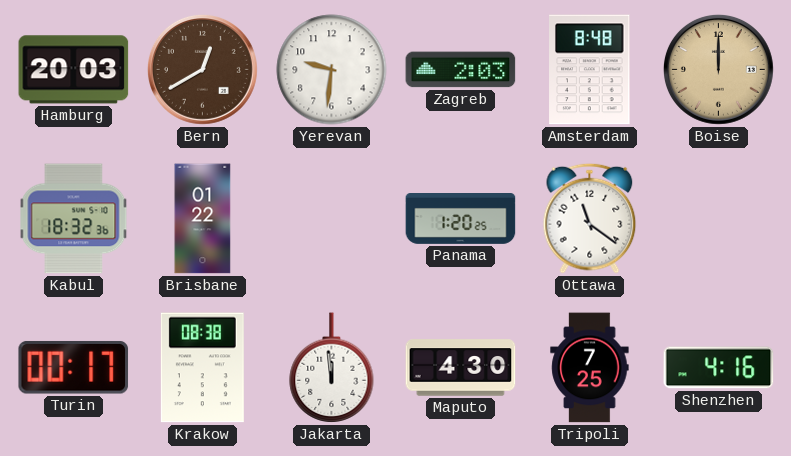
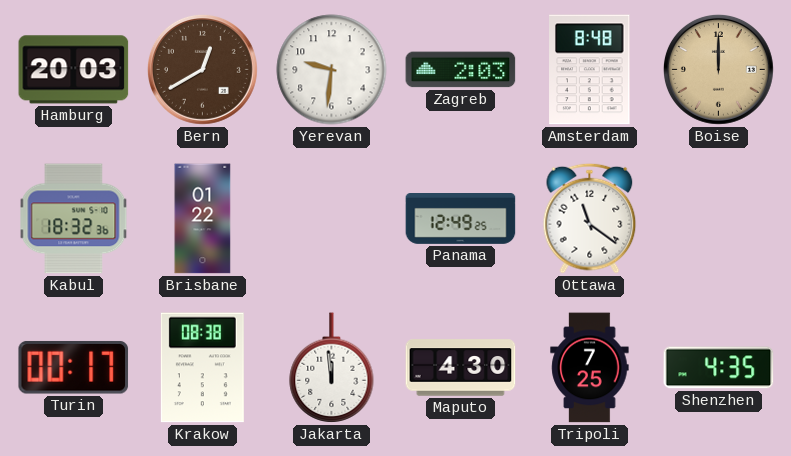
Panama: 1:20 -> 12:49
Shenzhen: 4:16 -> 4:35
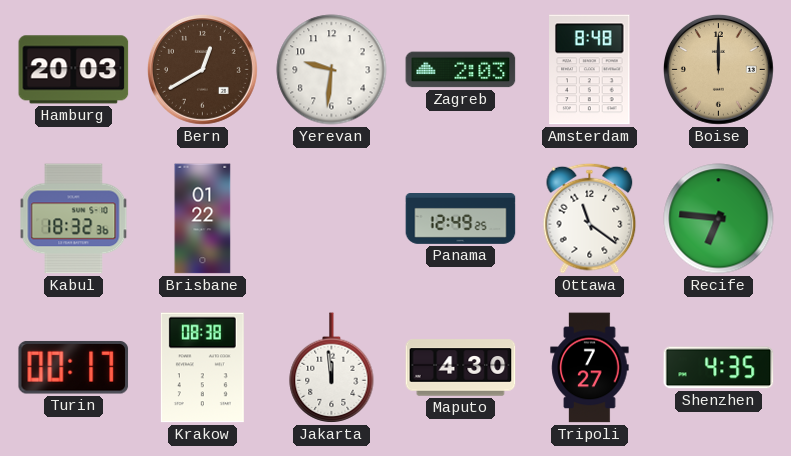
Recife: none -> 6:46
Tripoli: 7:25 -> 7:27
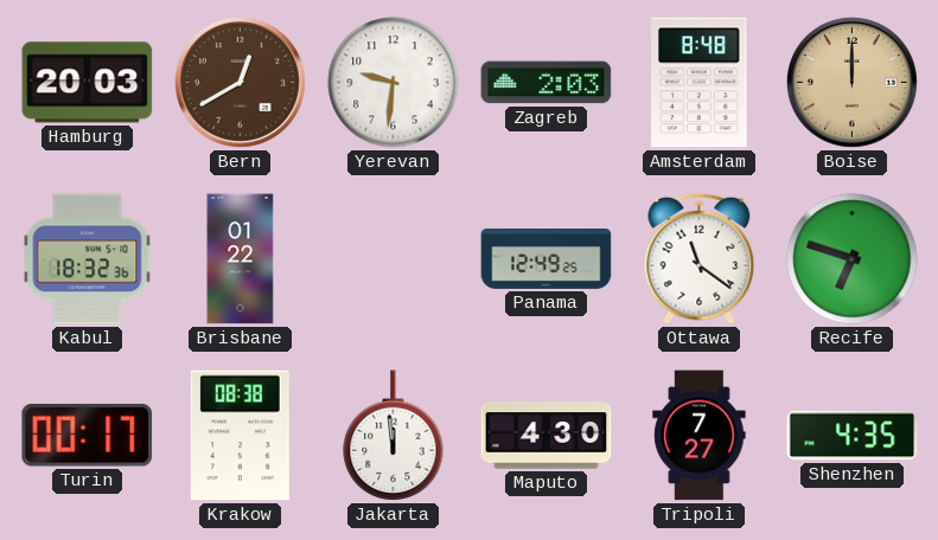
Recife: 6:46 -> 6:48
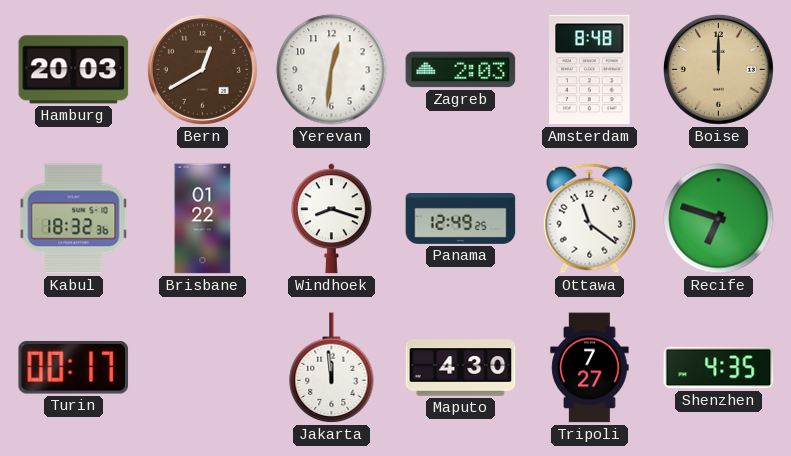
Yerevan: 9:31 -> 12:31
Windhoek: none -> 8:18
Krakow: 08:38 -> none
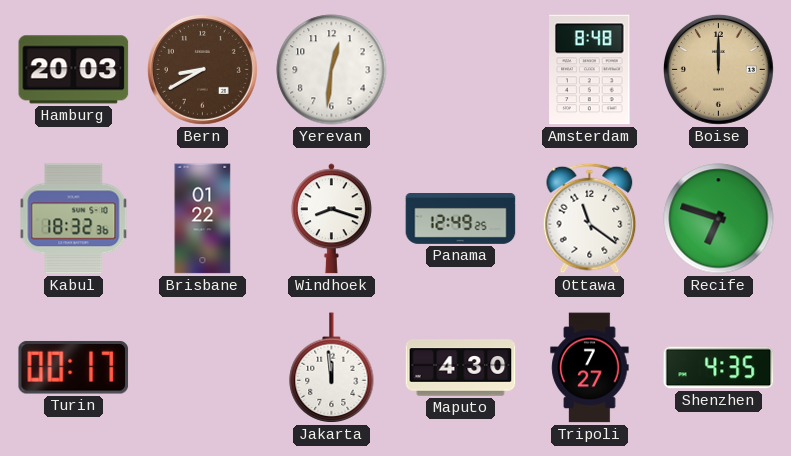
Bern: 12:40 -> 8:40
Zagreb: 2:03 -> none
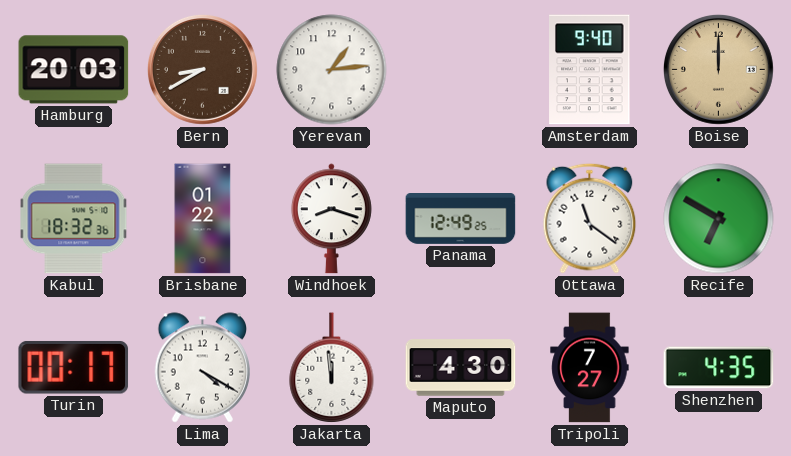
Yerevan: 12:31 -> 1:14
Amsterdam: 8:48 -> 9:40
Recife: 6:48 -> 6:50
Lima: none -> 4:20
